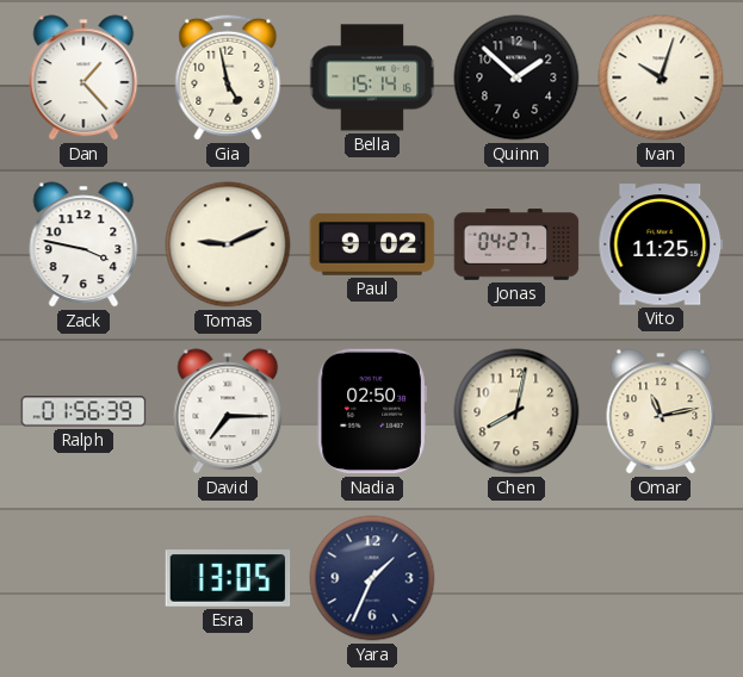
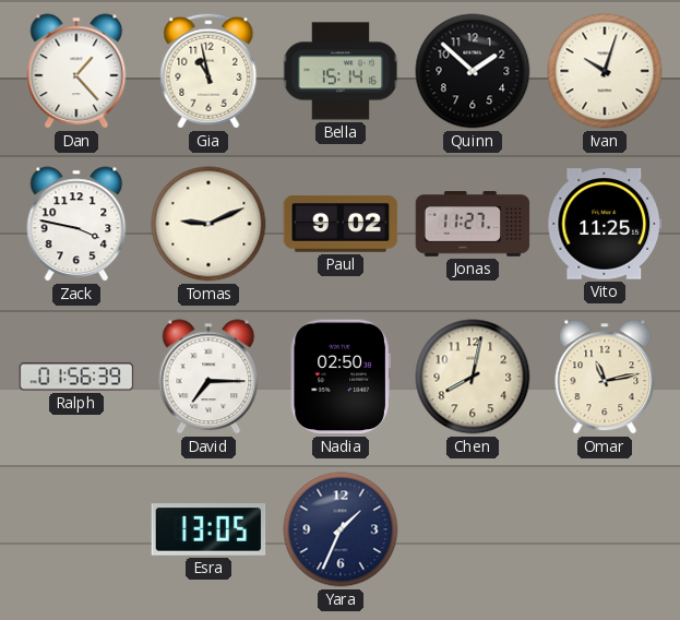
Gia: 4:58 -> 10:58
Jonas: 04:27 -> 11:27
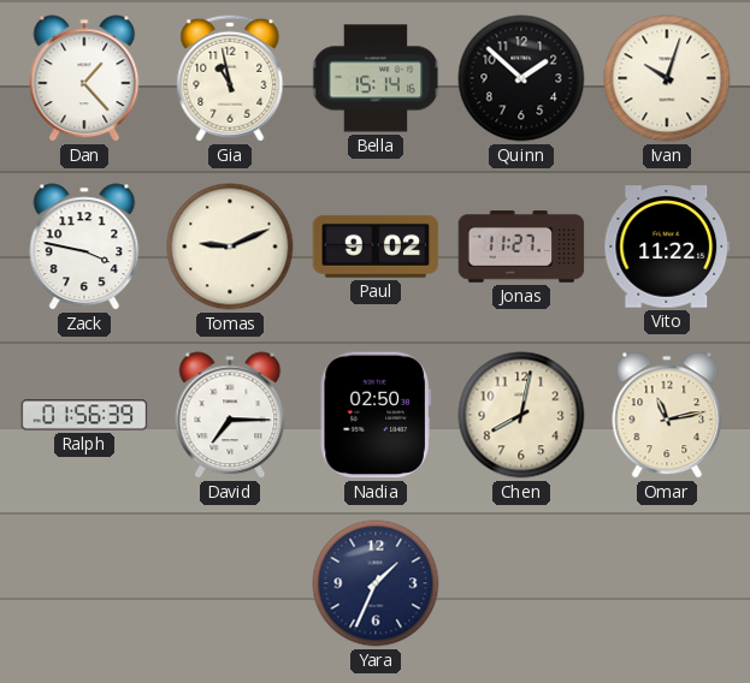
Vito: 11:25 -> 11:22
Esra: 13:05 -> none
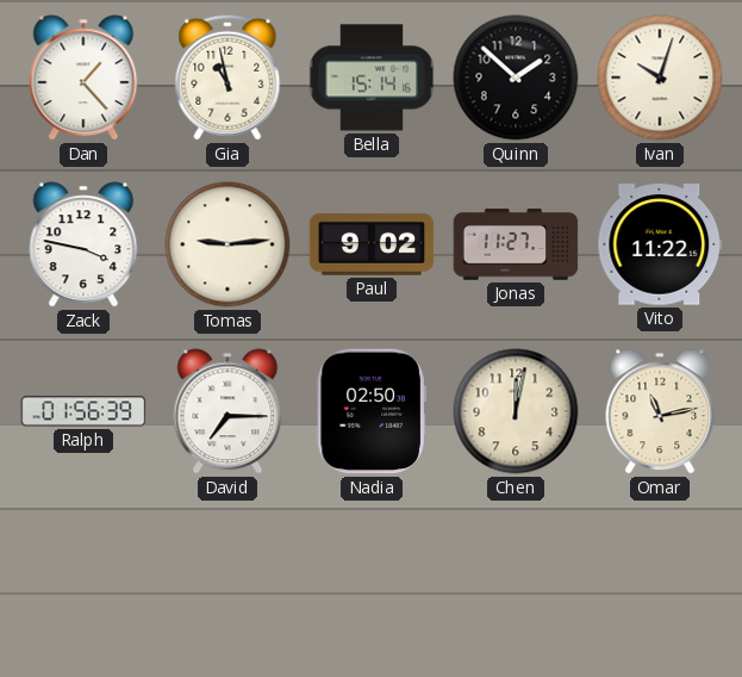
Tomas: 9:11 -> 9:14
Chen: 8:02 -> 12:02
Yara: 1:34 -> none
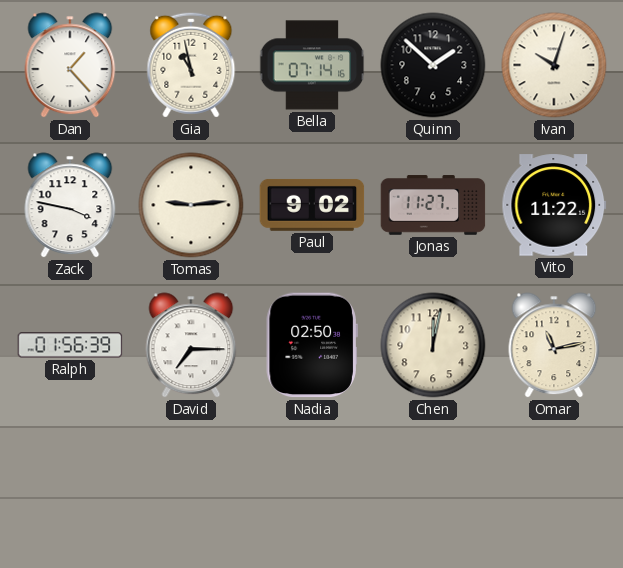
Bella: 15:14 -> 07:14
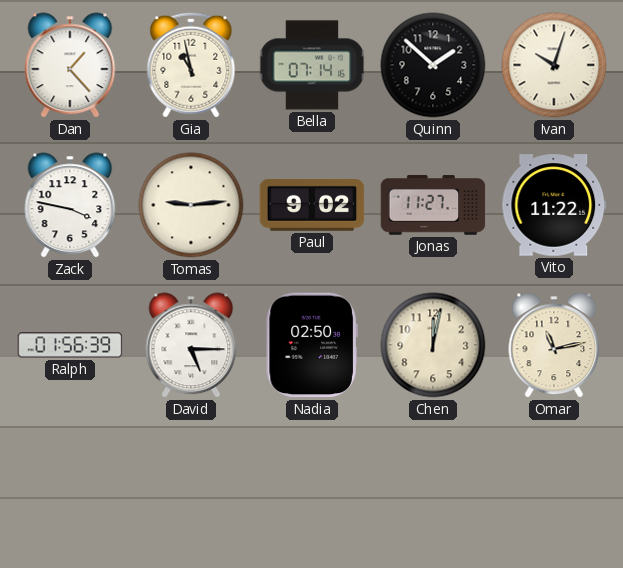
David: 7:15 -> 5:15
